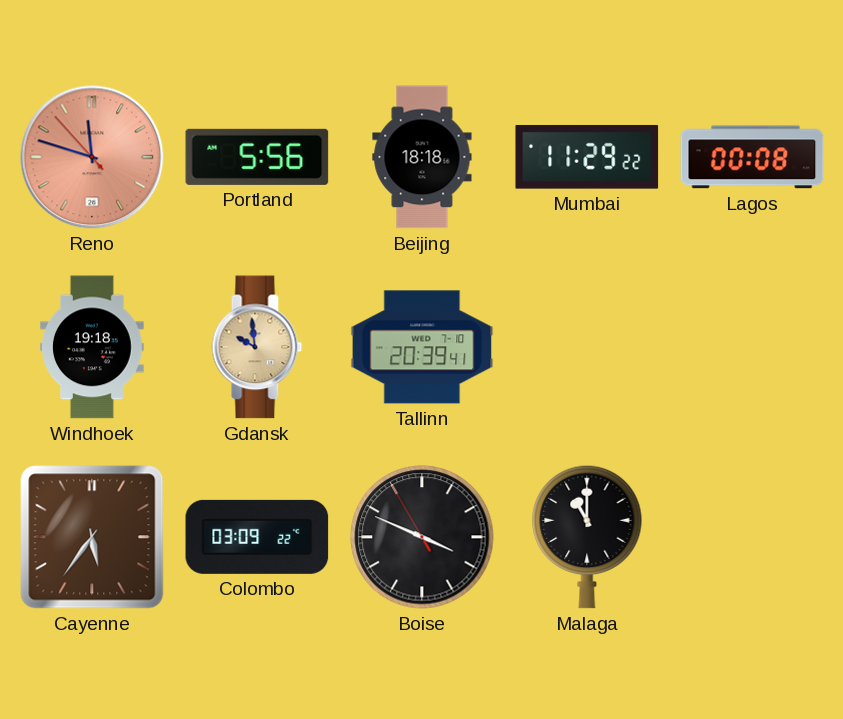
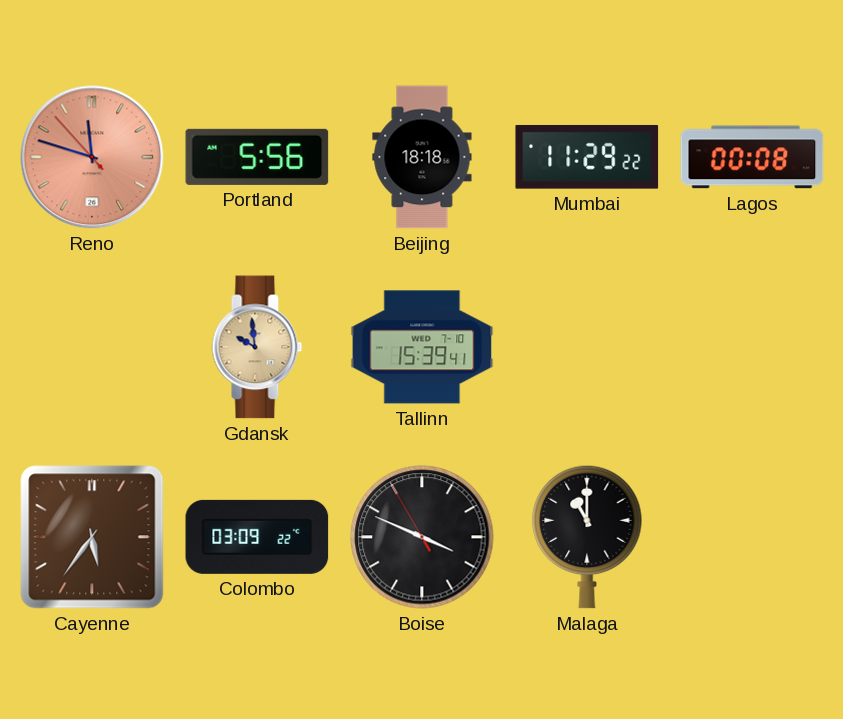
Windhoek: 19:18 -> none
Tallinn: 20:39 -> 15:39
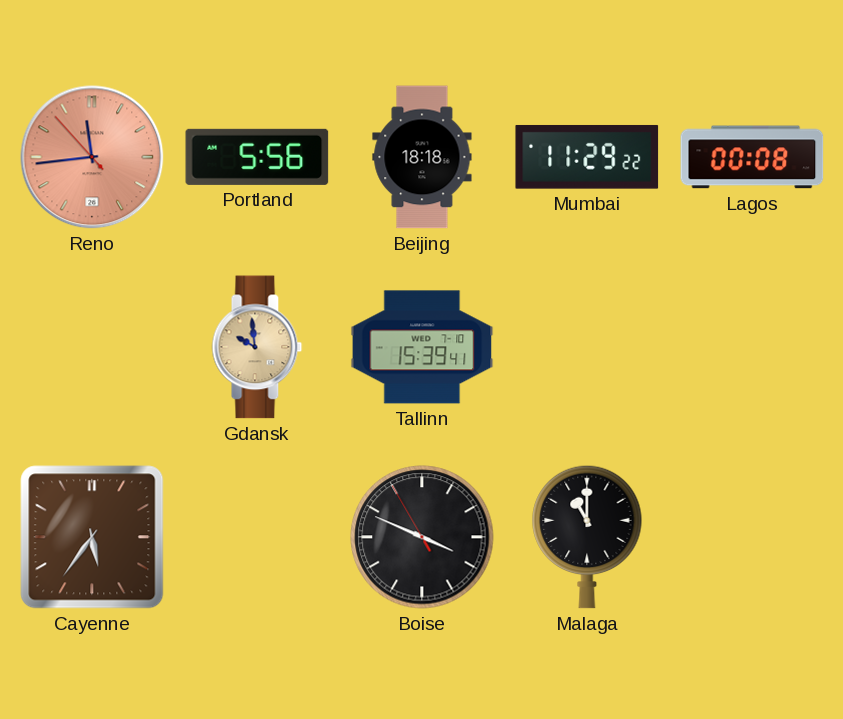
Reno: 11:47 -> 11:43
Colombo: 03:09 -> none
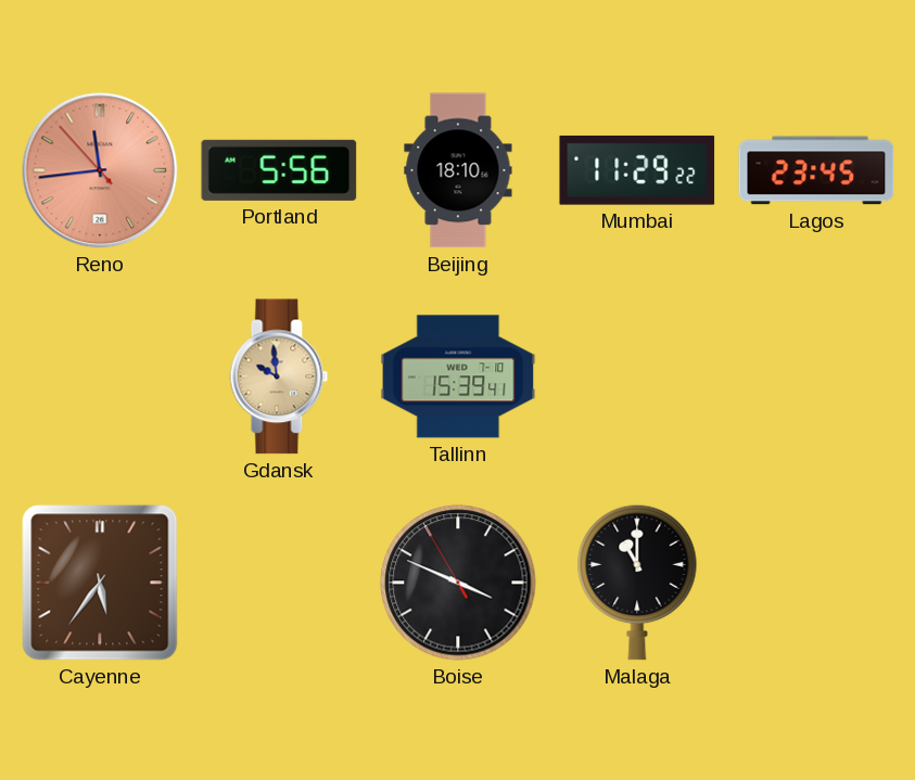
Beijing: 18:18 -> 18:10
Lagos: 00:08 -> 23:45
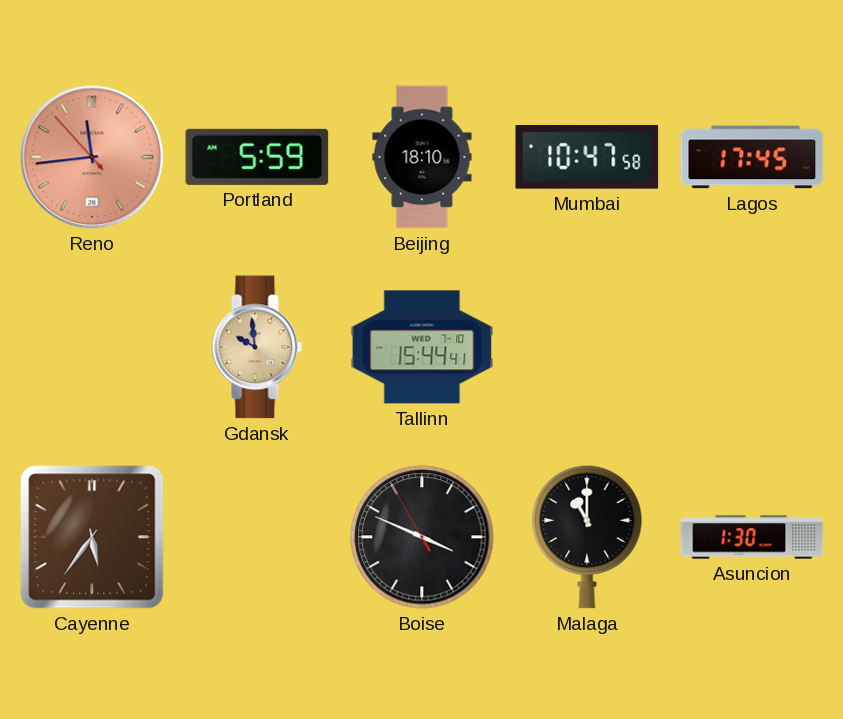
Portland: 5:56 -> 5:59
Mumbai: 11:29 -> 10:47
Lagos: 23:45 -> 17:45
Tallinn: 15:39 -> 15:44
Asuncion: none -> 1:30
